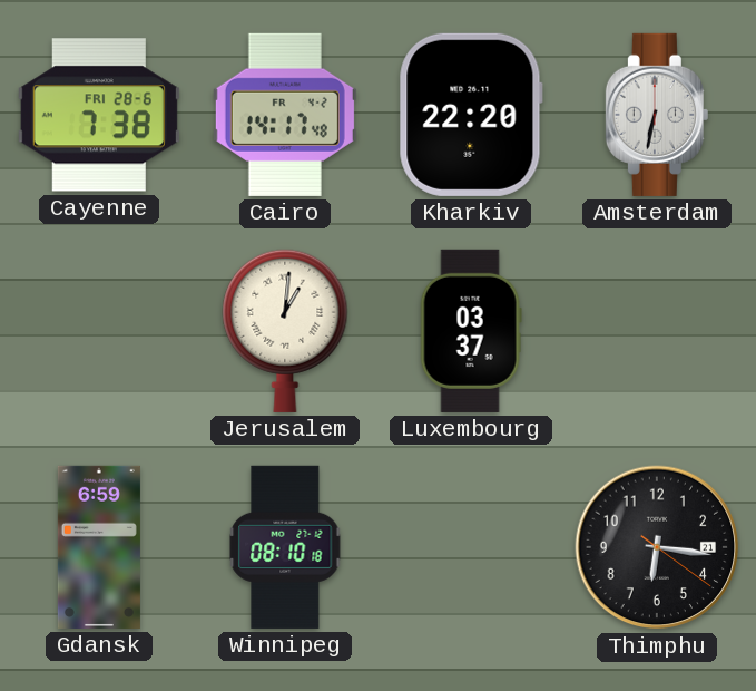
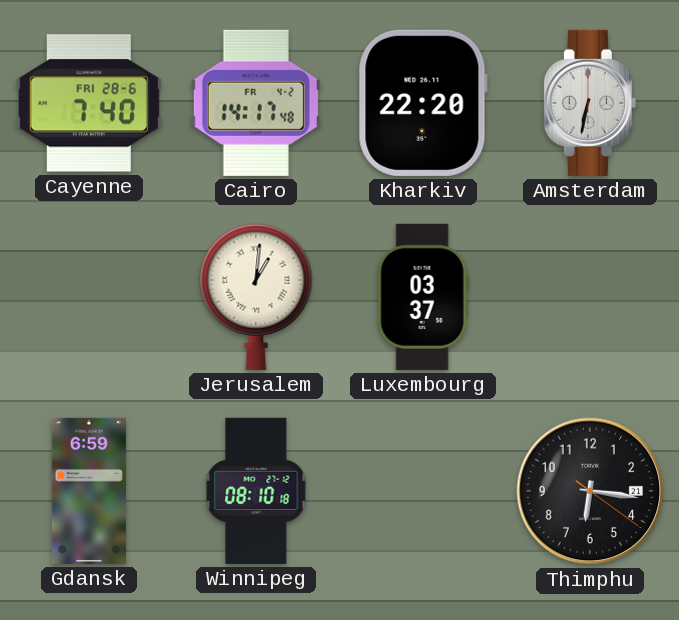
Cayenne: 7:38 -> 7:40
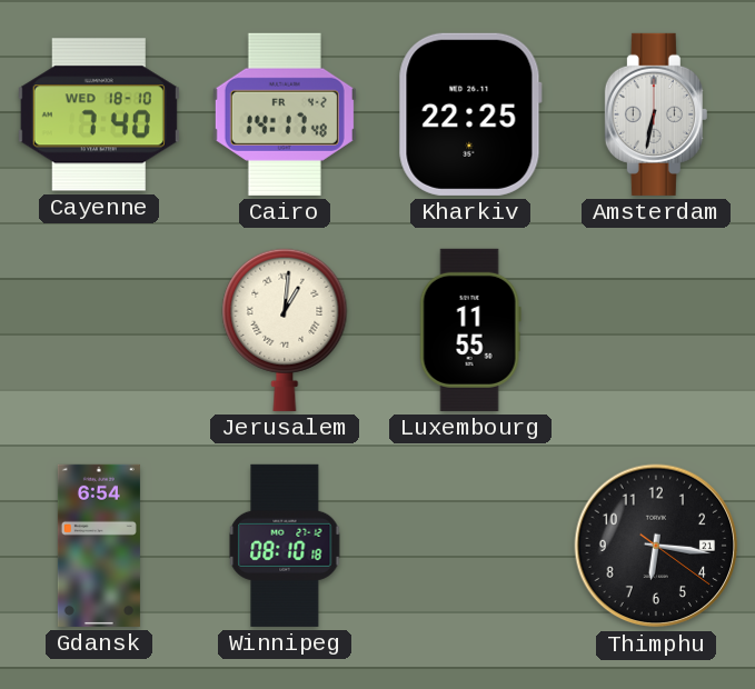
Cayenne date: FRI 28-6 -> WED 18-10
Kharkiv: 22:20 -> 22:25
Luxembourg: 03:37 -> 11:55
Gdansk: 6:59 -> 6:54
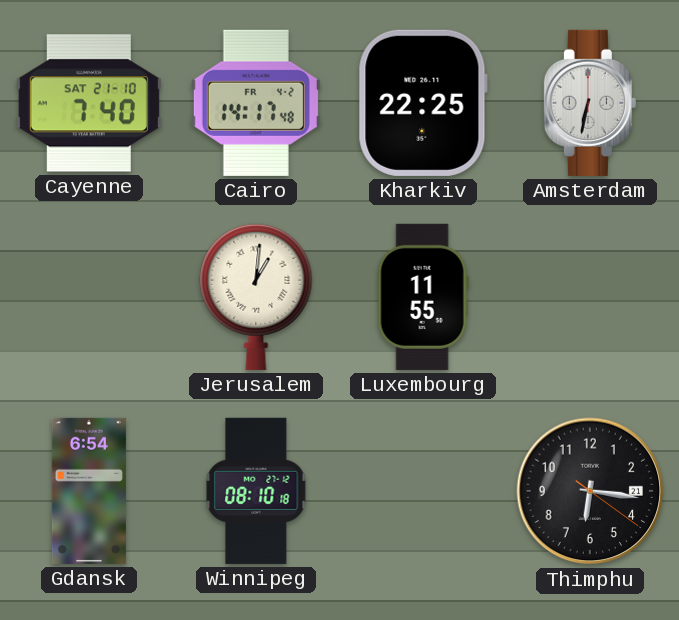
Cayenne date: WED 18-10 -> SAT 21-10
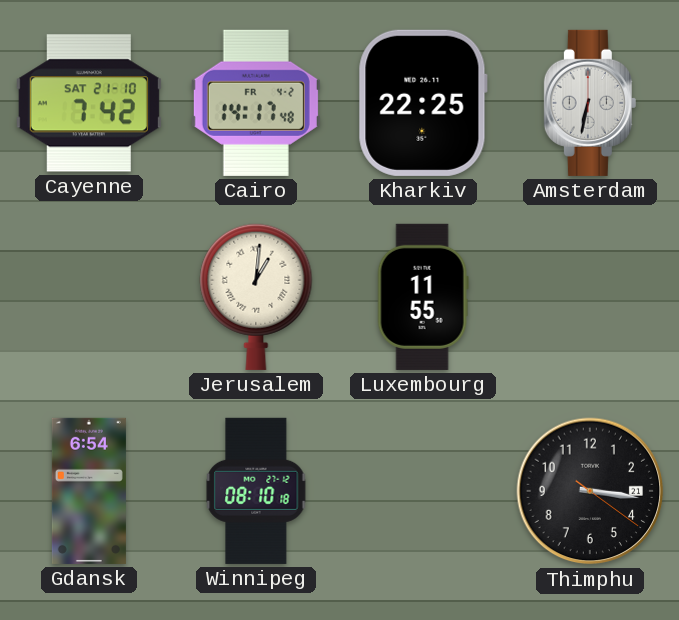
Cayenne: 7:40 -> 7:42
Thimphu: 6:16 -> 3:16
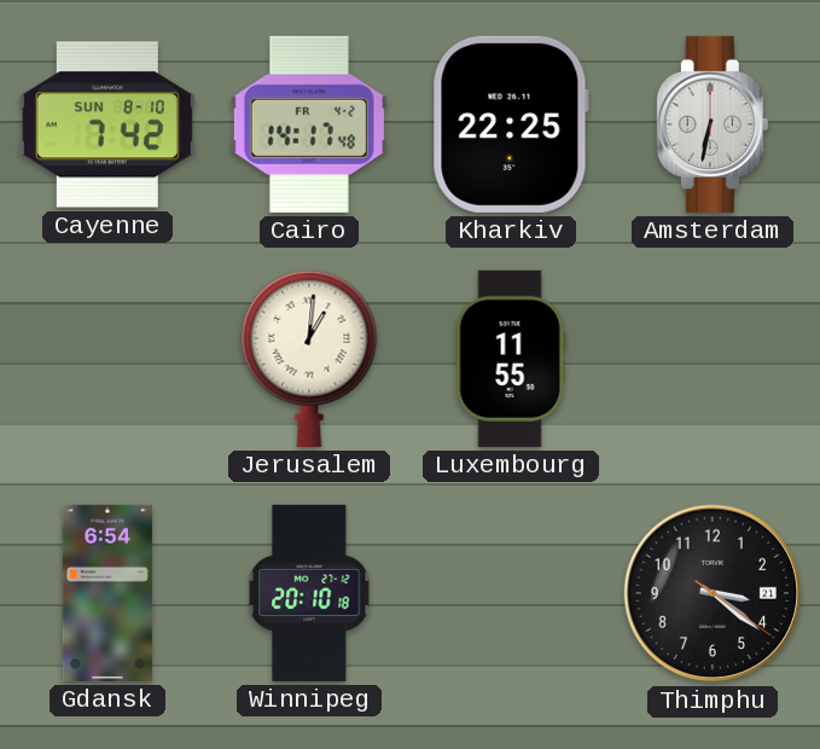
Cayenne date: SAT 21-10 -> SUN 8-10
Winnipeg: 08:10 -> 20:10
Thimphu: 3:16 -> 3:21
